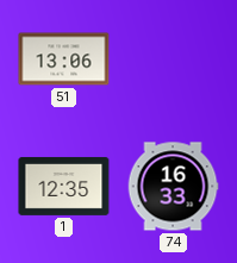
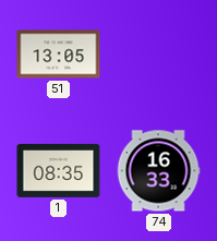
51: 13:06 -> 13:05
1: 12:35 -> 08:35
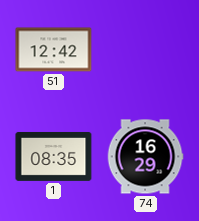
51: 13:05 -> 12:42
74: 16:33 -> 16:29
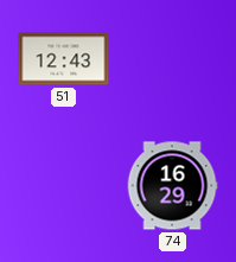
51: 12:42 -> 12:43
1: 08:35 -> none
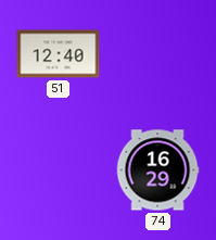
51: 12:43 -> 12:40
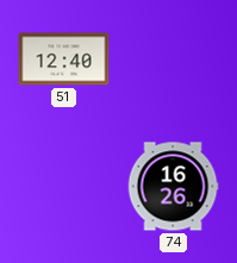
74: 16:29 -> 16:26
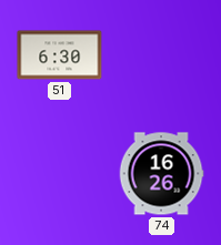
51: 12:40 -> 6:30
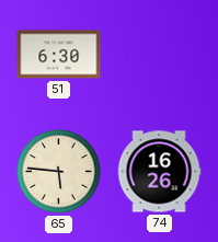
65: none -> 5:46
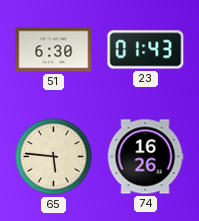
23: none -> 01:43
